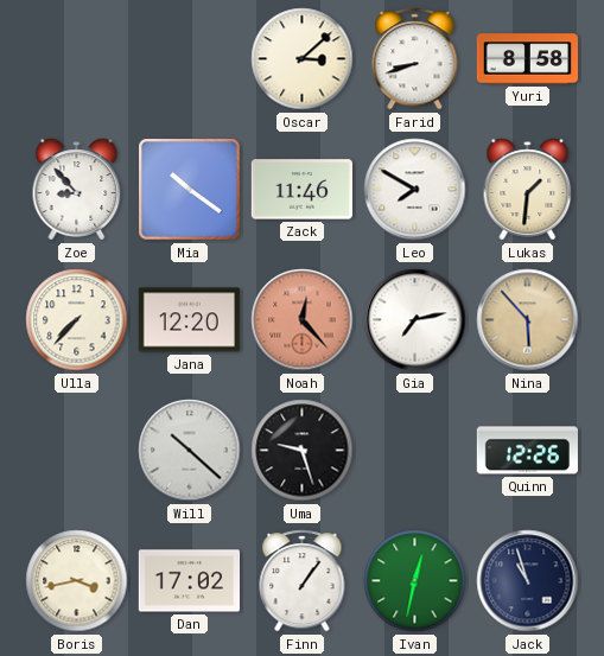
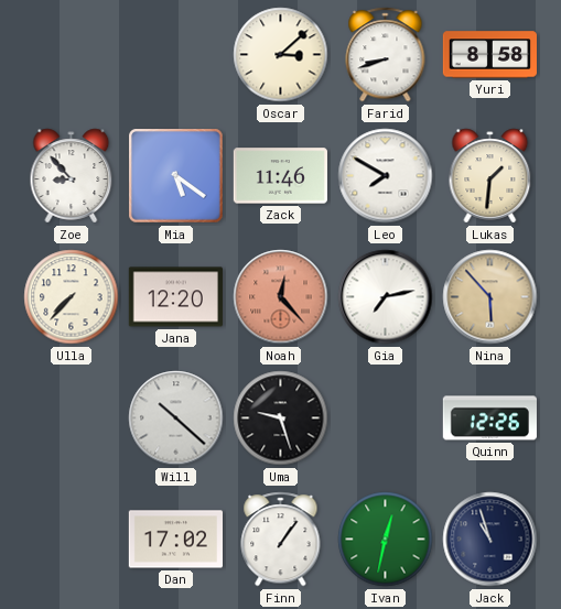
Mia: 10:21 -> 5:21
Boris: 3:43 -> none
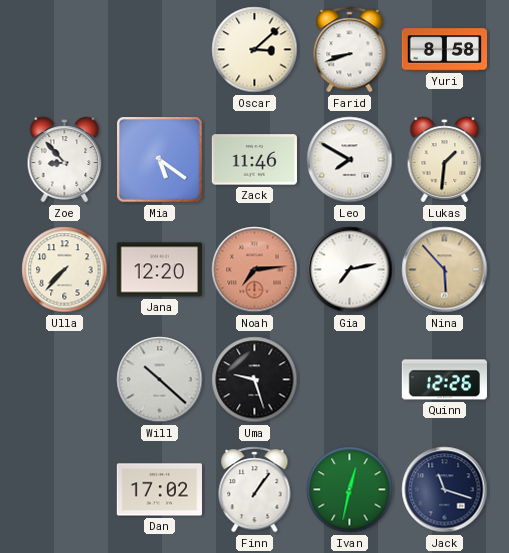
Noah: 12:23 -> 7:14
Jack: 10:57 -> 11:18
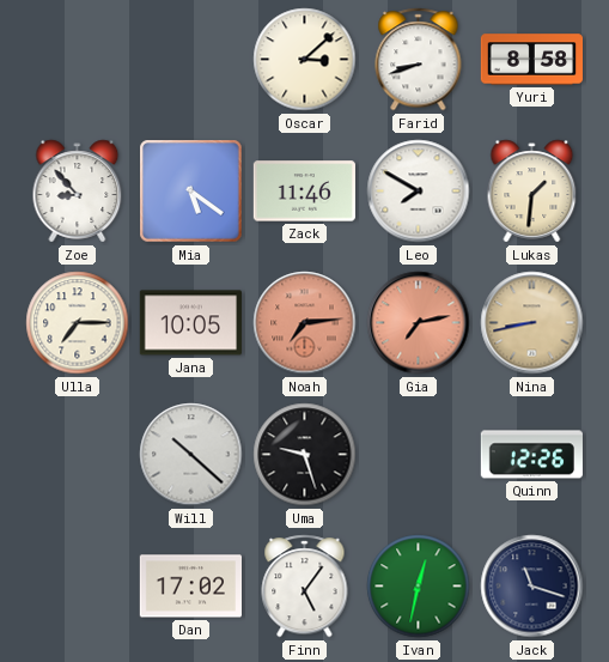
Ulla: 7:37 -> 7:15
Jana: 12:20 -> 10:05
Gia dial: white -> salmon
Nina: 5:53 -> 8:43
Finn: 1:06 -> 5:06
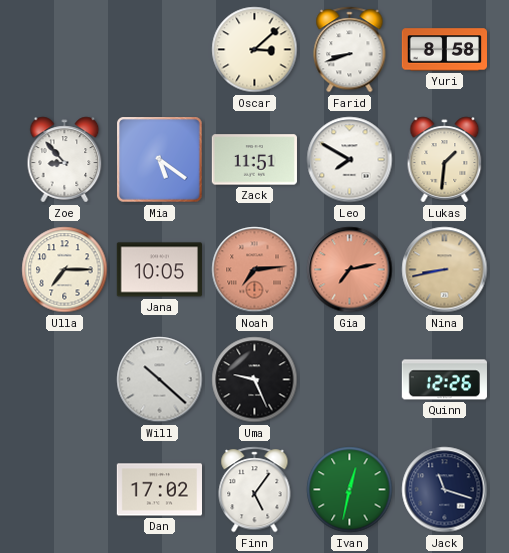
Zack: 11:46 -> 11:51
Uma: 9:27 -> 9:26
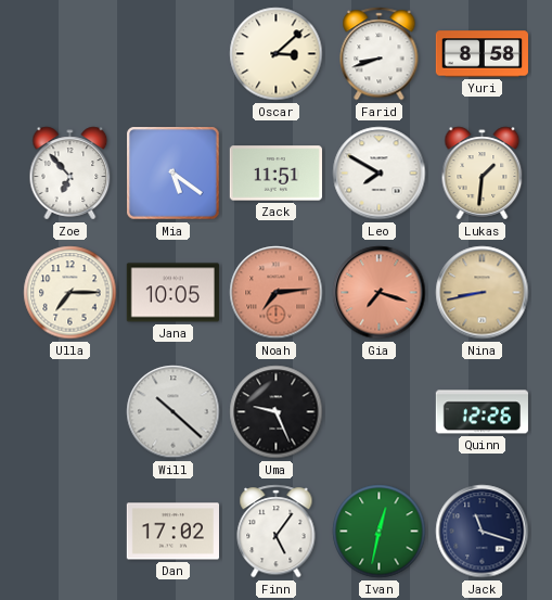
Zoe: 8:53 -> 6:53
Gia: 7:13 -> 7:18
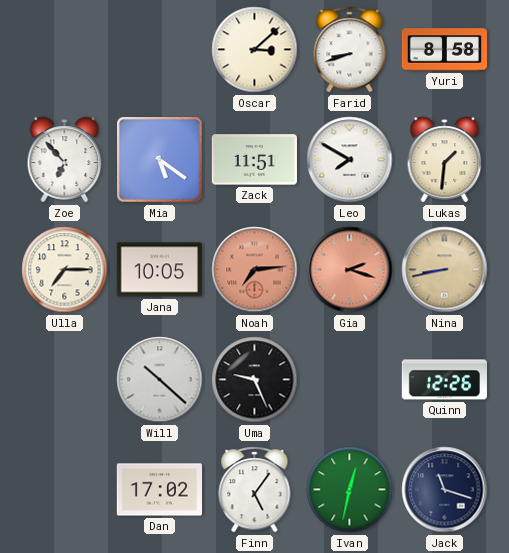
Gia: 7:18 -> 2:18
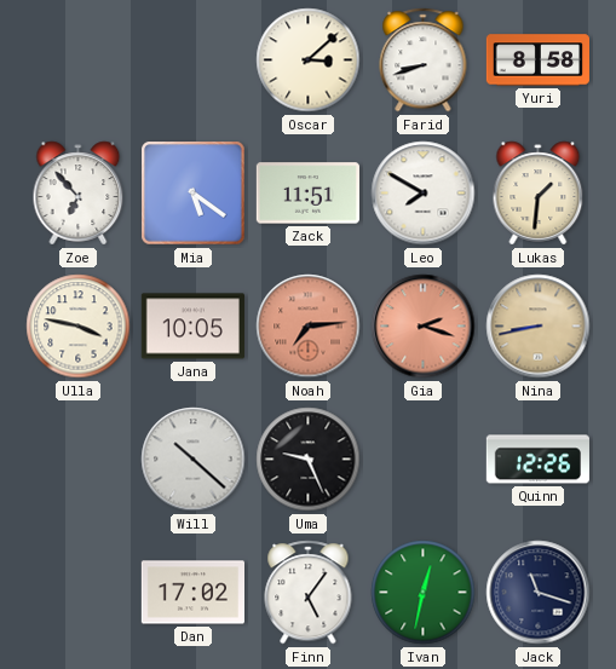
Ulla: 7:15 -> 3:47
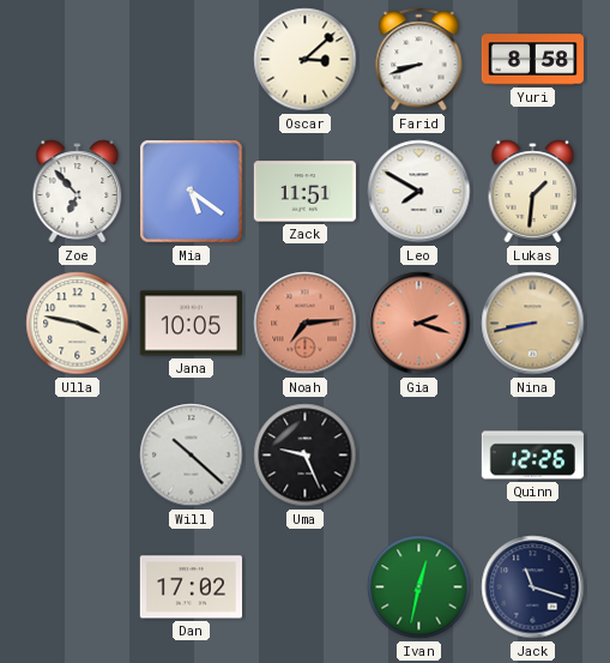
Finn: 5:06 -> none
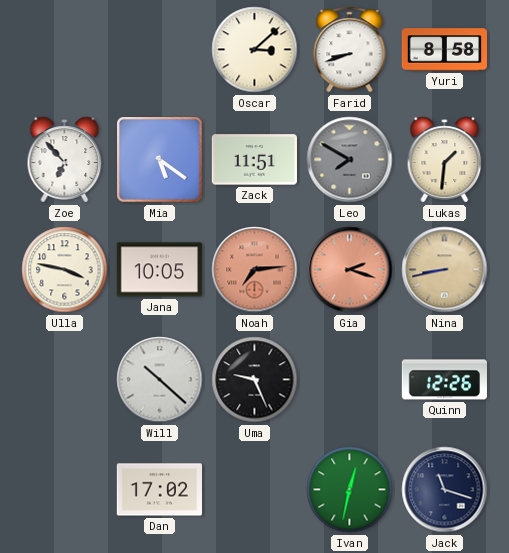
Leo dial: white -> grey
